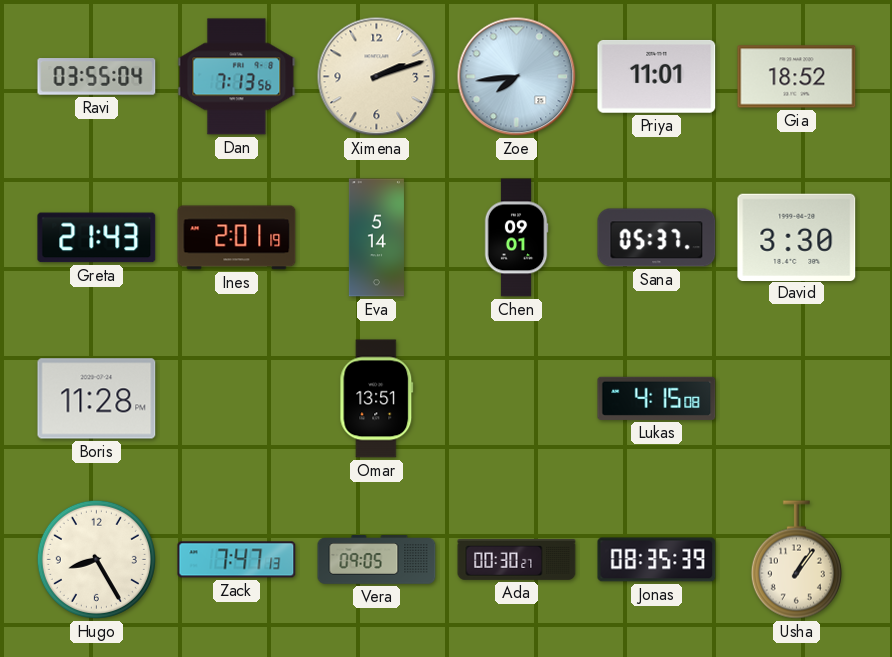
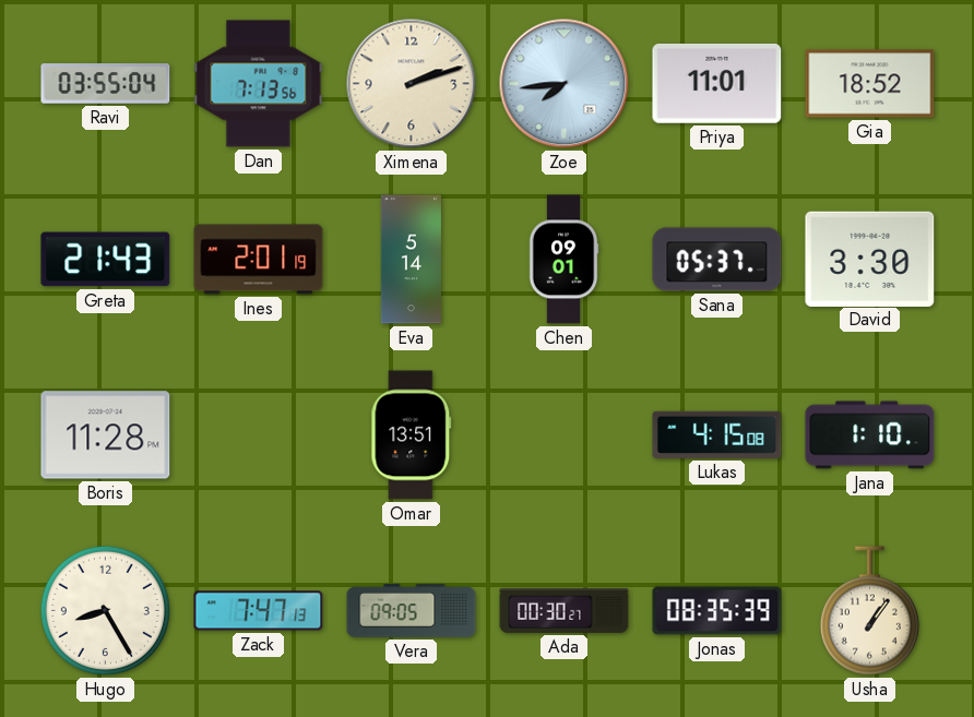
Jana: none -> 1:10
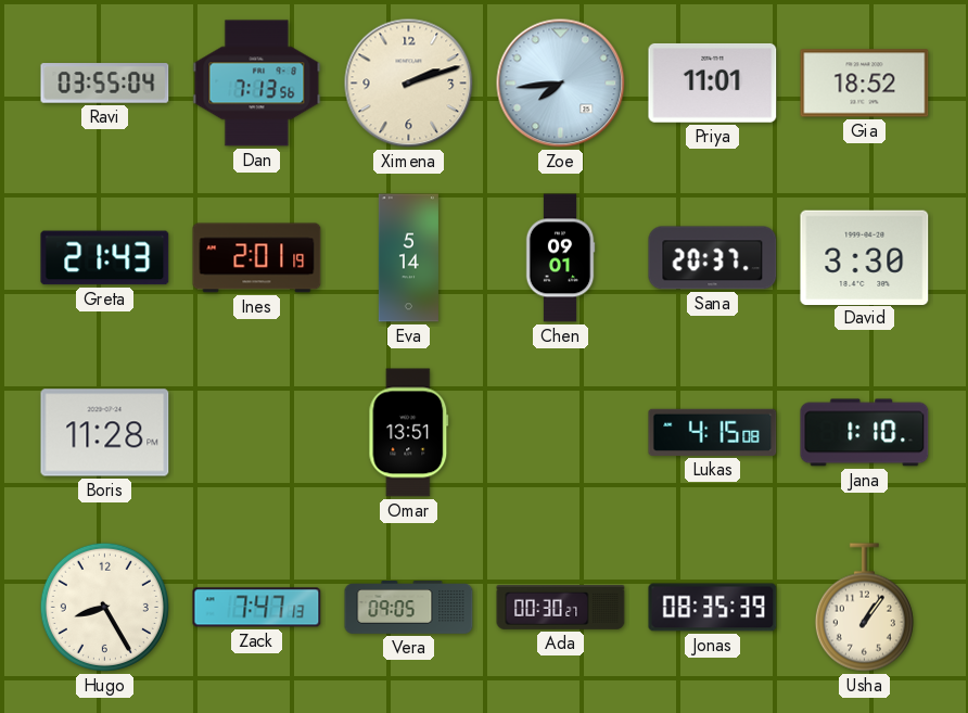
Sana: 05:37 -> 20:37
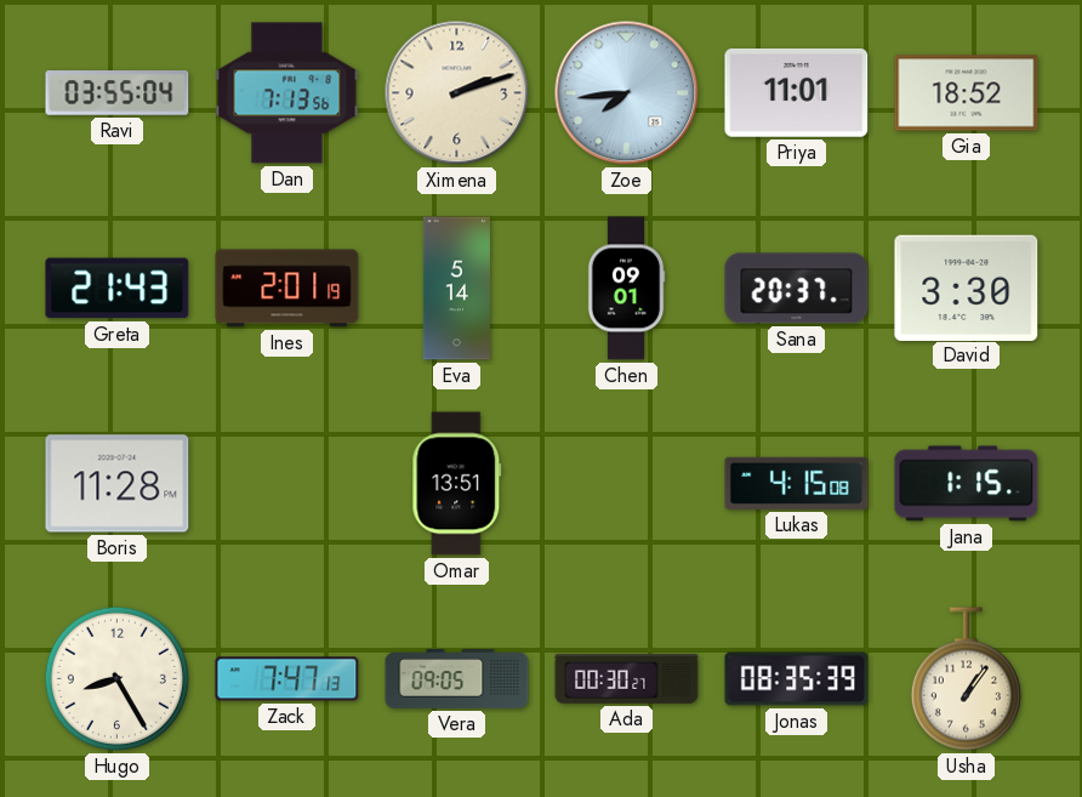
Jana: 1:10 -> 1:15
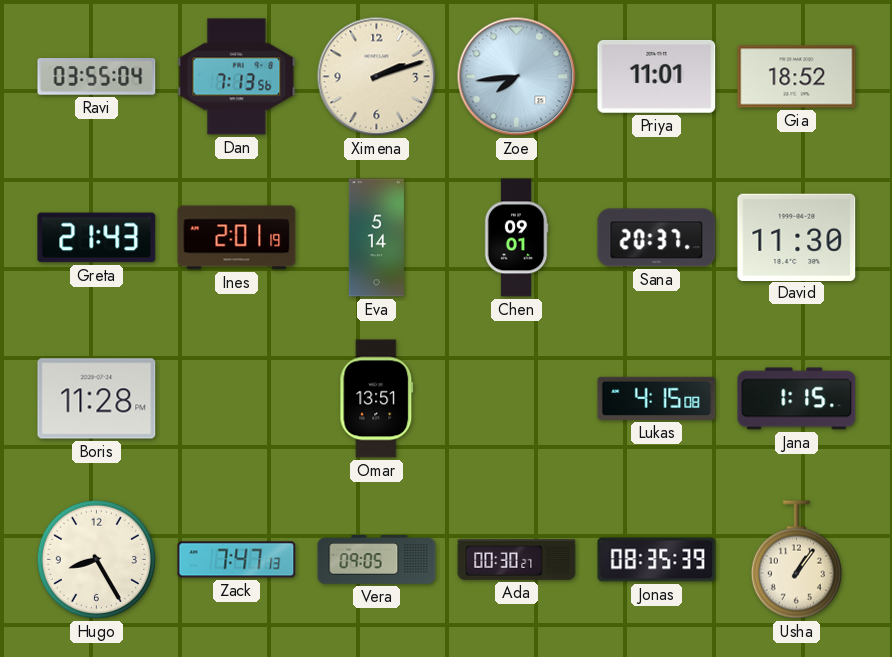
David: 3:30 -> 11:30
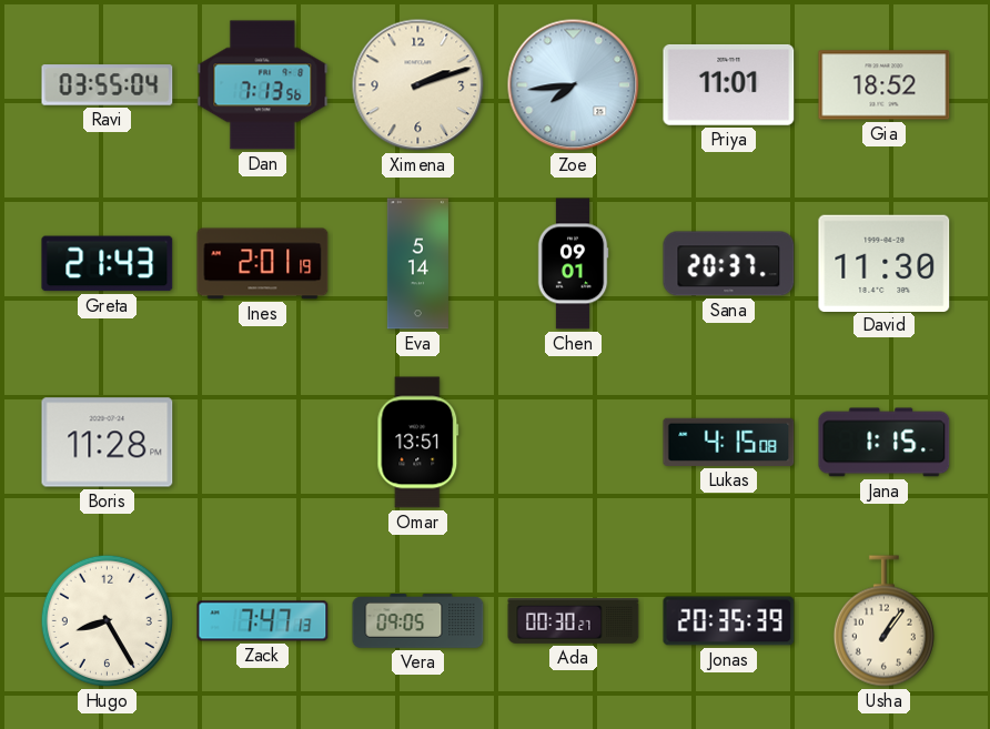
Jonas: 08:35 -> 20:35
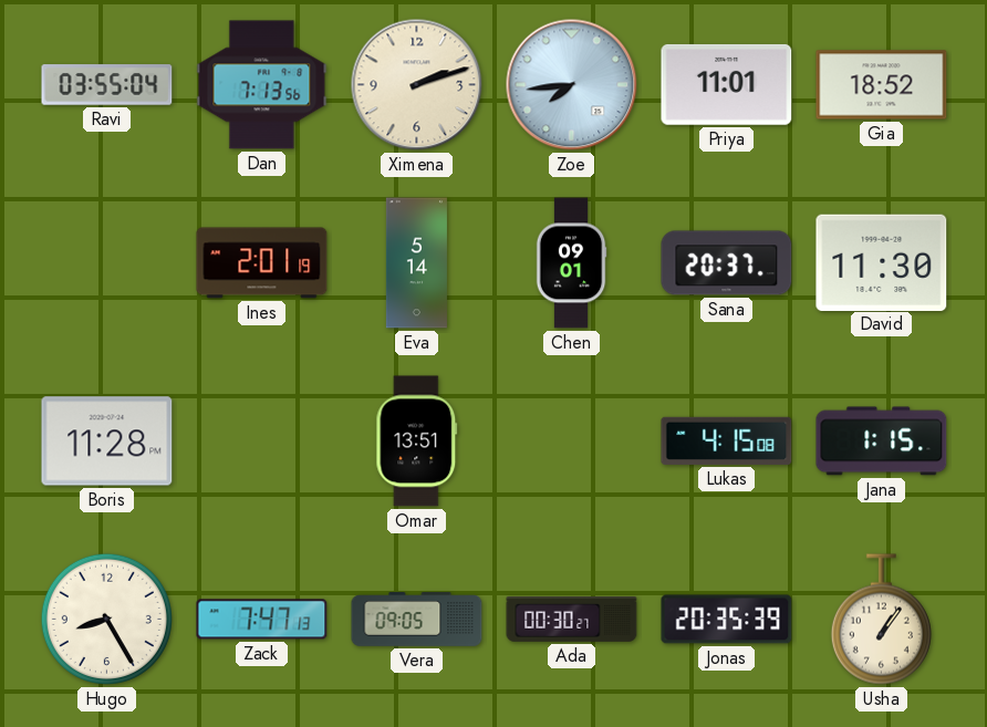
Greta: 21:43 -> none
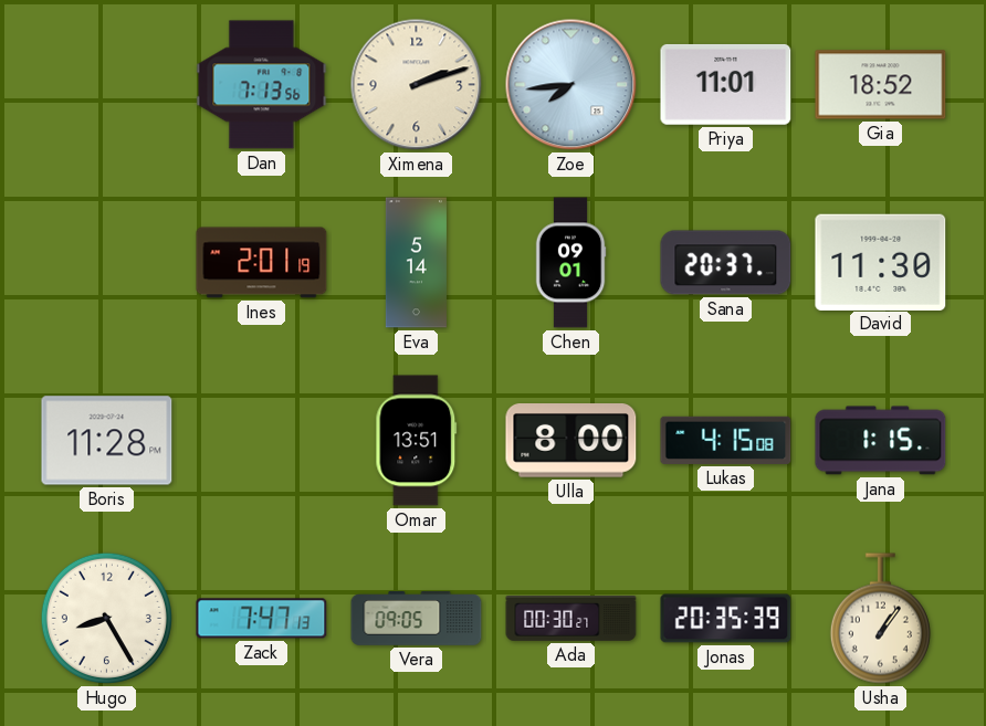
Ravi: 03:55 -> none
Ulla: none -> 8:00
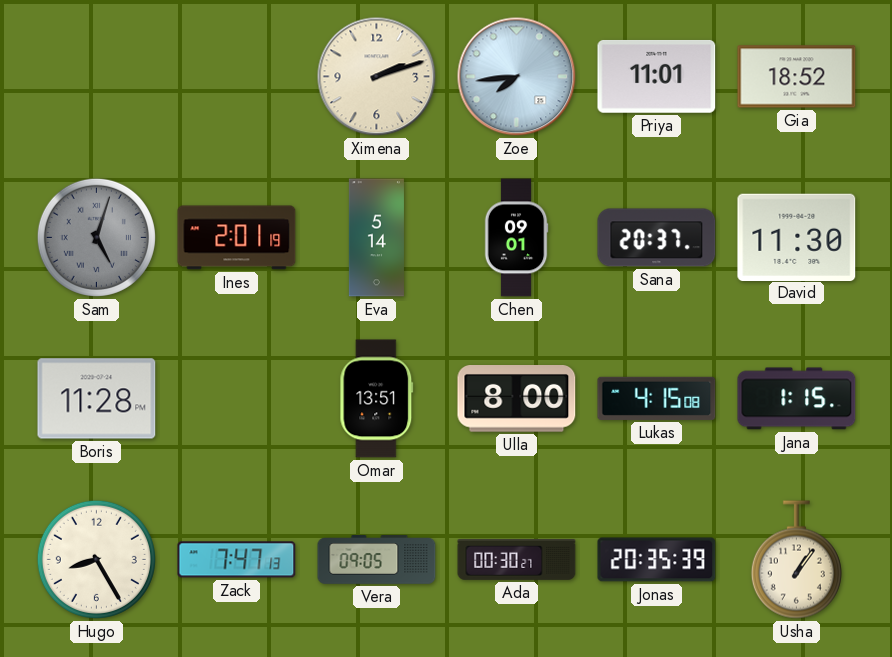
Dan: 7:13 -> none
Sam: none -> 5:03
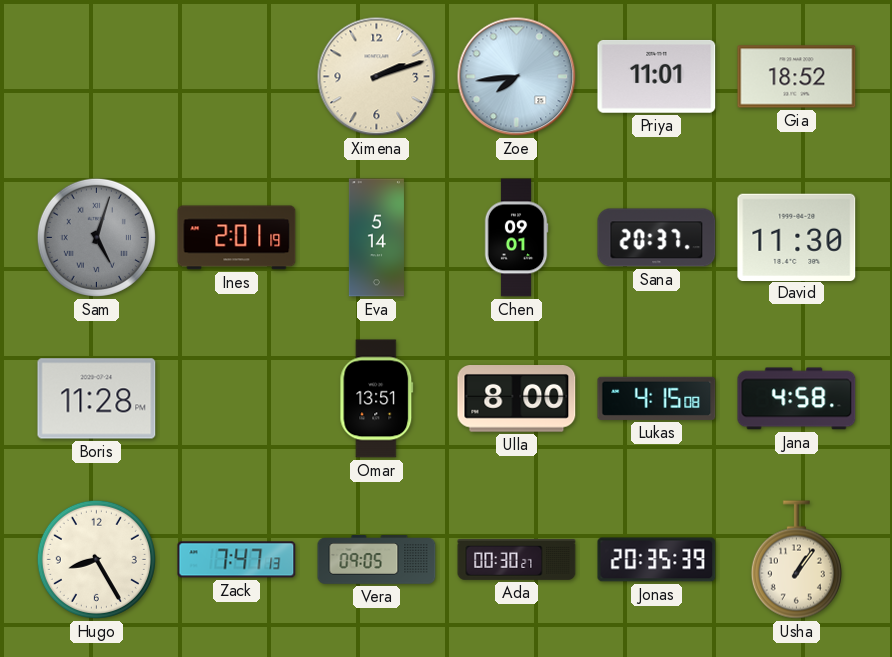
Jana: 1:15 -> 4:58
